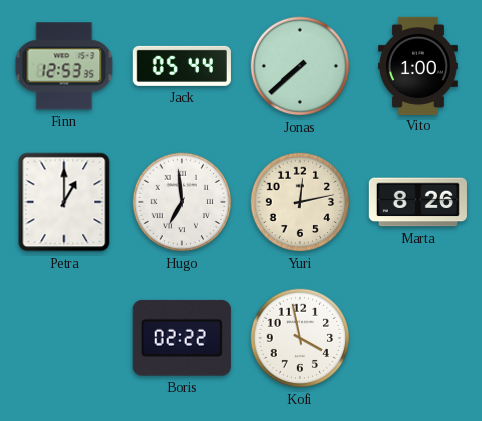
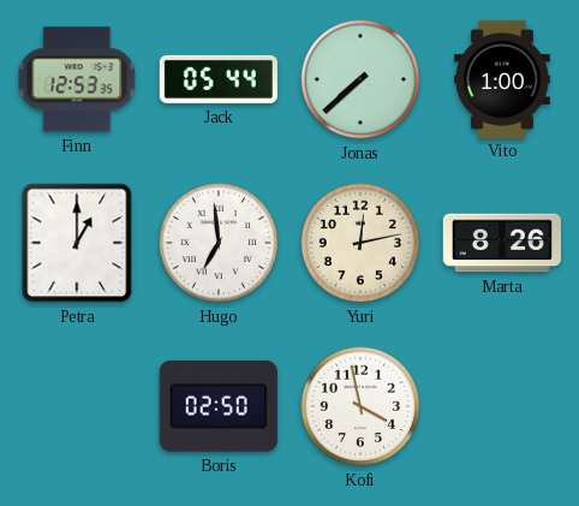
Boris: 02:22 -> 02:50
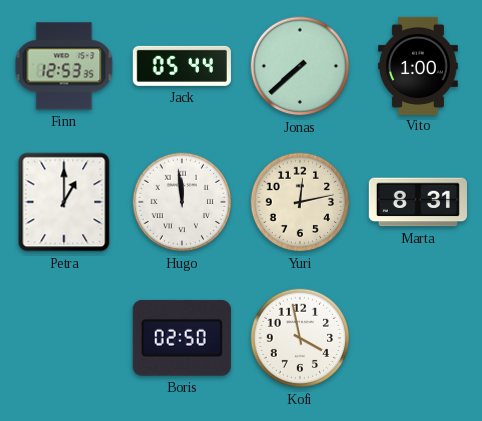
Hugo: 6:59 -> 11:59
Marta: 8:26 -> 8:31
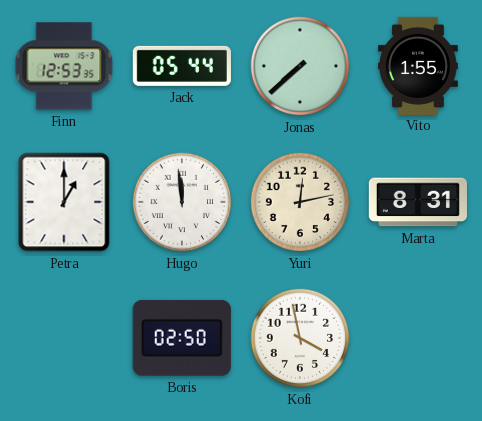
Vito: 1:00 -> 1:55
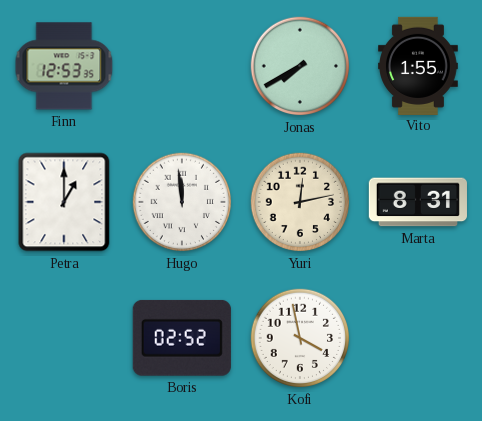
Jack: 05:44 -> none
Jonas: 7:38 -> 7:40
Boris: 02:50 -> 02:52
